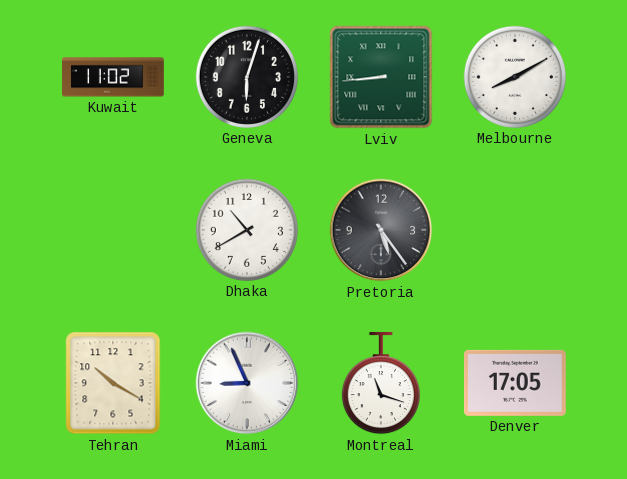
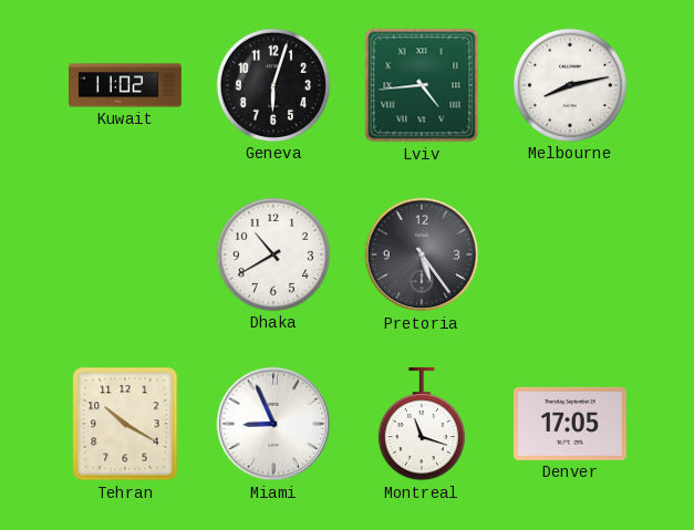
Lviv: 8:44 -> 4:44
Melbourne: 8:10 -> 8:13
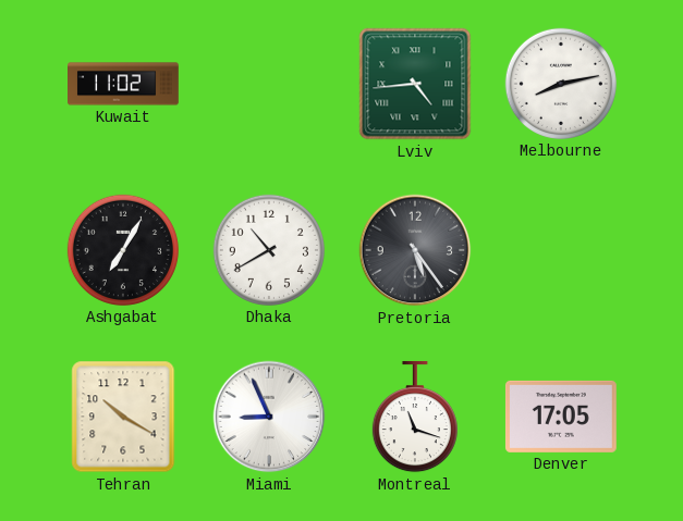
Geneva: 6:03 -> none
Ashgabat: none -> 7:05
